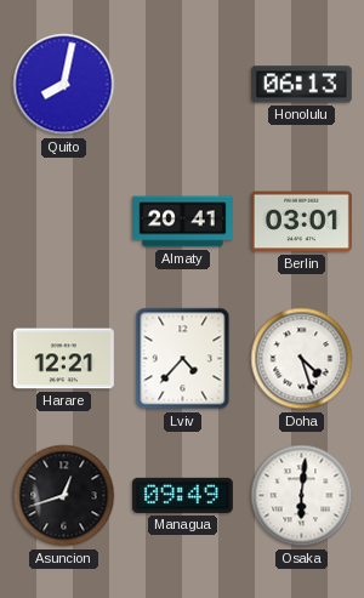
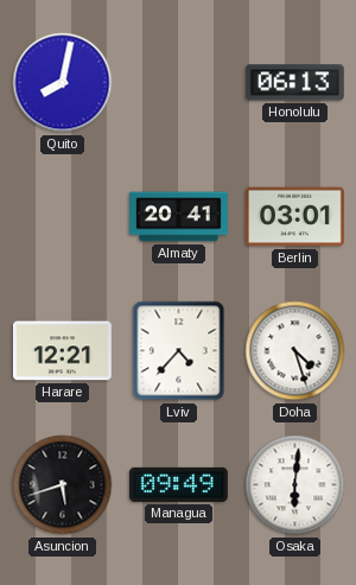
Asuncion: 12:42 -> 5:42
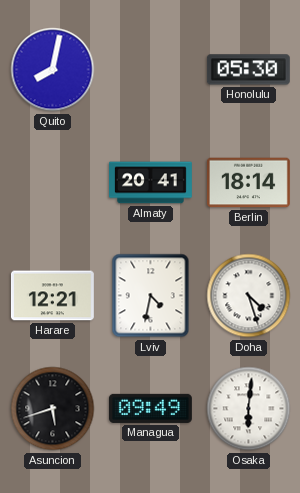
Honolulu: 06:13 -> 05:30
Berlin: 03:01 -> 18:14
Lviv: 4:37 -> 4:32
